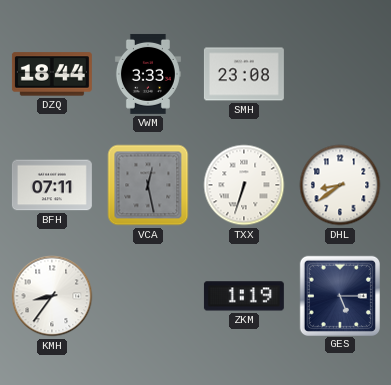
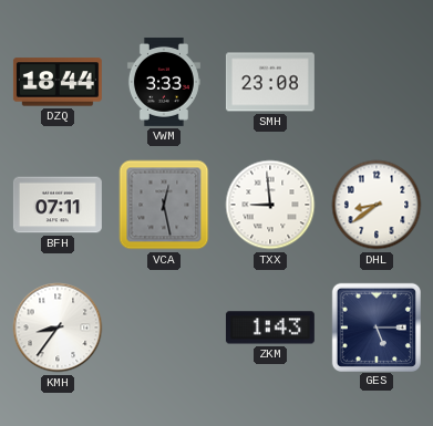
TXX: 6:33 -> 8:59
ZKM: 1:19 -> 1:43
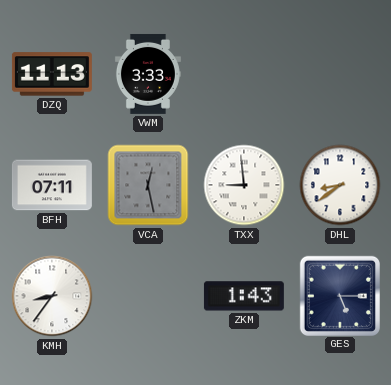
DZQ: 18:44 -> 11:13
SMH: 23:08 -> none
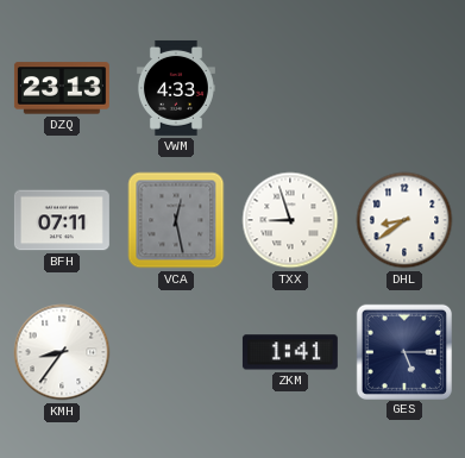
DZQ: 11:13 -> 23:13
VWM: 3:33 -> 4:33
TXX: 8:59 -> 8:57
ZKM: 1:43 -> 1:41
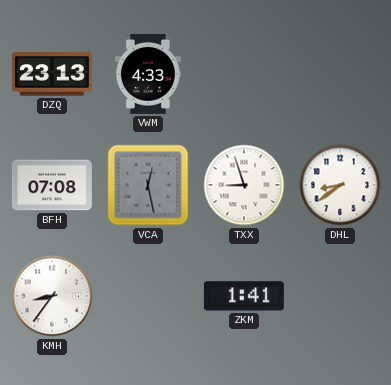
BFH: 07:11 -> 07:08
GES: 5:15 -> none
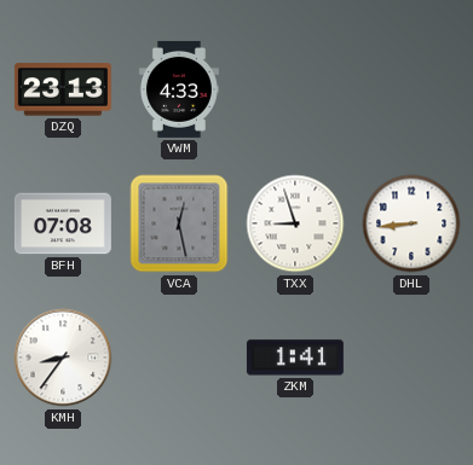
DHL: 8:39 -> 8:44
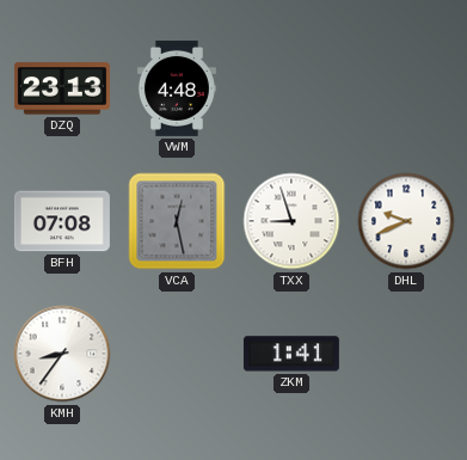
VWM: 4:33 -> 4:48
DHL: 8:44 -> 9:41
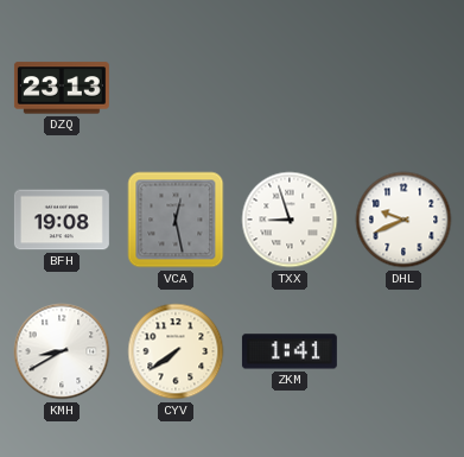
VWM: 4:48 -> none
BFH: 07:08 -> 19:08
KMH: 8:36 -> 8:40
CYV: none -> 7:39
